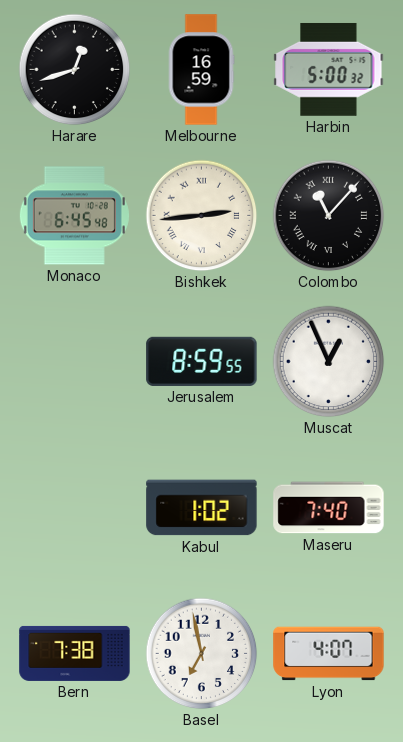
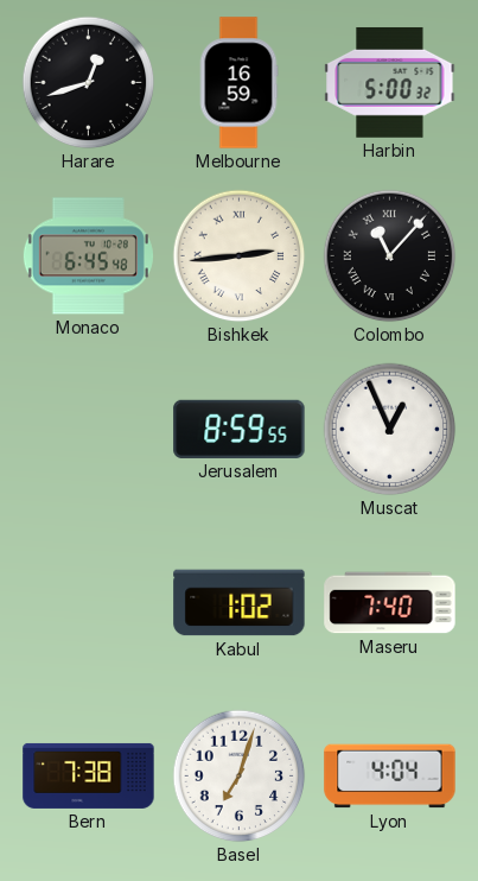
Basel: 6:58 -> 7:03
Lyon: 4:07 -> 4:04
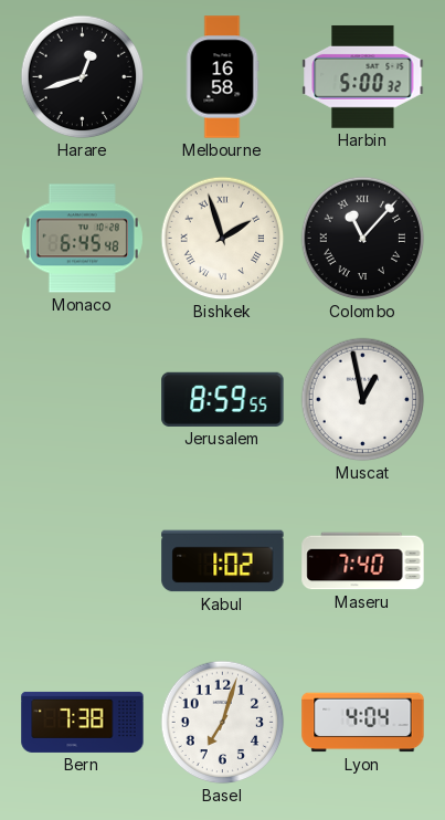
Melbourne: 16:59 -> 16:58
Bishkek: 2:44 -> 1:57
Muscat: 12:56 -> 12:58
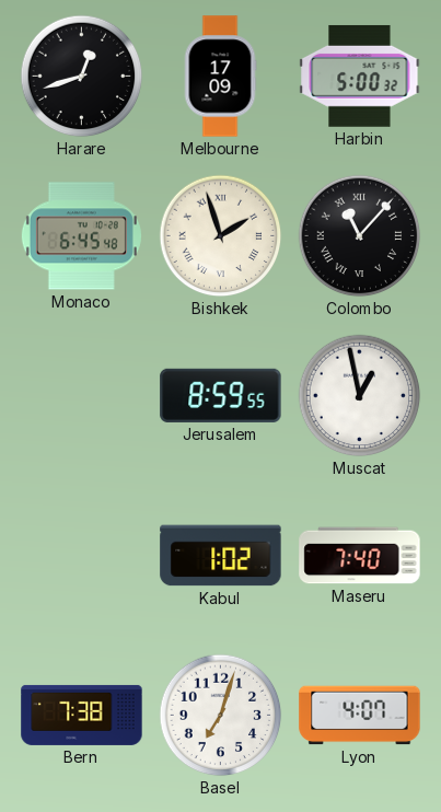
Melbourne: 16:58 -> 17:09
Lyon: 4:04 -> 4:07
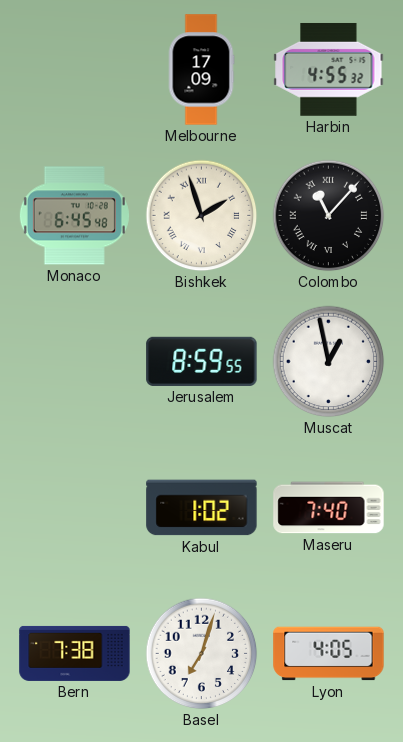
Harare: 12:42 -> none
Harbin: 5:00 -> 4:55
Lyon: 4:07 -> 4:05
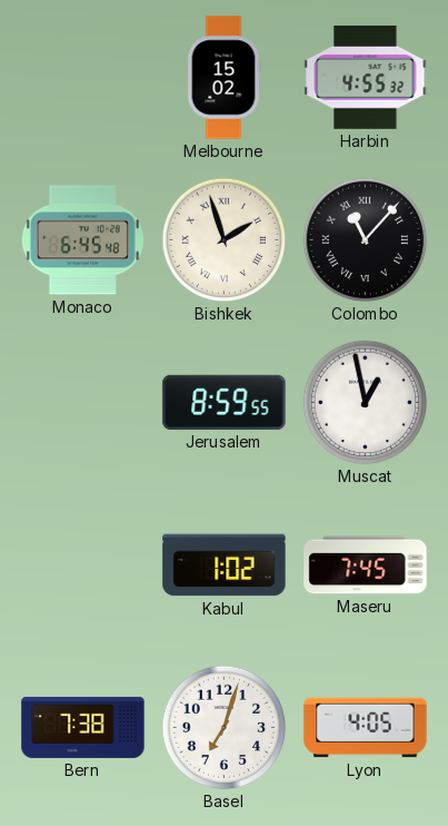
Melbourne: 17:09 -> 15:02
Maseru: 7:40 -> 7:45
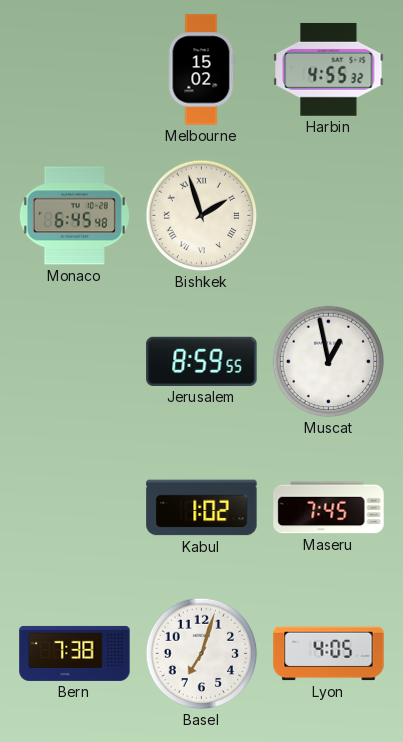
Colombo: 11:07 -> none
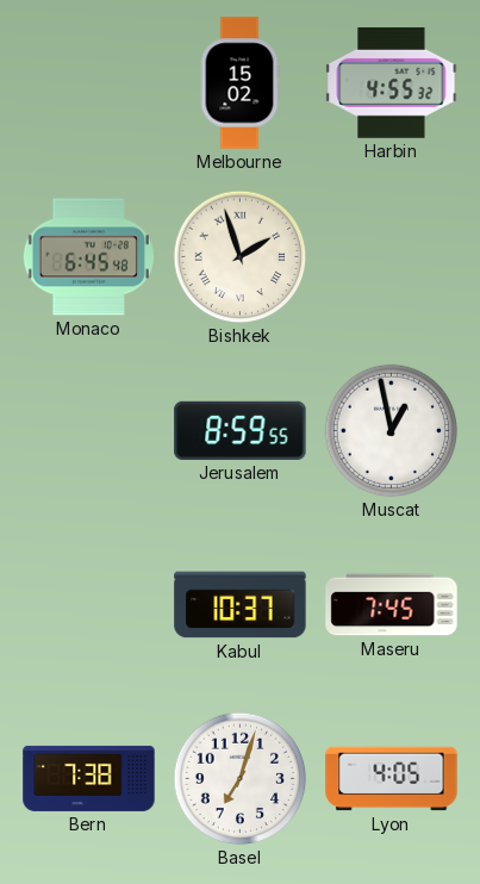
Kabul: 1:02 -> 10:37
